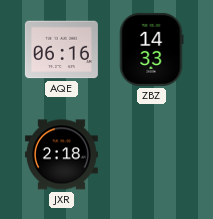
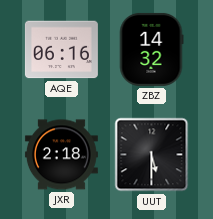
ZBZ: 14:33 -> 14:32
UUT: none -> 5:30
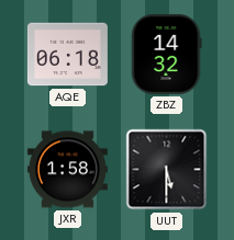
AQE: 06:16 -> 06:18
JXR: 2:18 -> 1:58
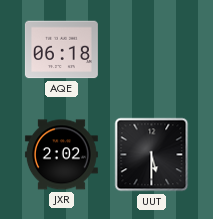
ZBZ: 14:32 -> none
JXR: 1:58 -> 2:02
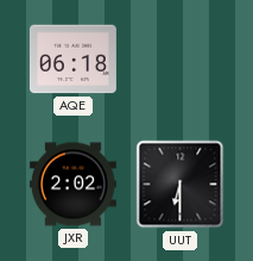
UUT: 5:30 -> 6:30
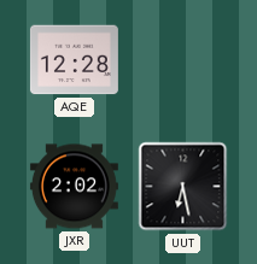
AQE: 06:18 -> 12:28
UUT: 6:30 -> 6:28
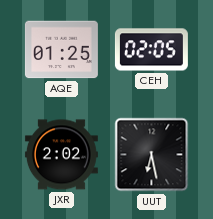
AQE: 12:28 -> 01:25
CEH: none -> 02:05
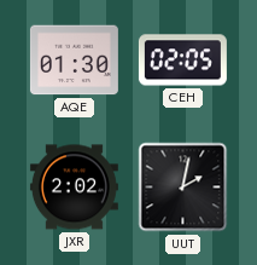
AQE: 01:25 -> 01:30
UUT: 6:28 -> 2:02
